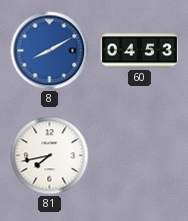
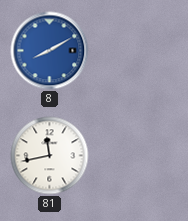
60: 04:53 -> none
81: 7:43 -> 11:43
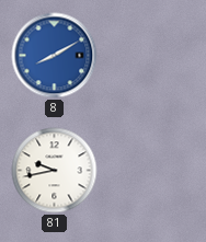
81: 11:43 -> 9:43
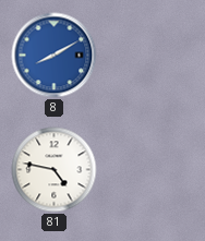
81: 9:43 -> 4:47
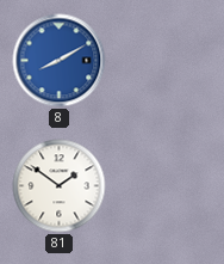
81: 4:47 -> 1:51
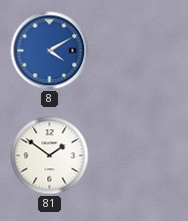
8: 8:10 -> 4:10
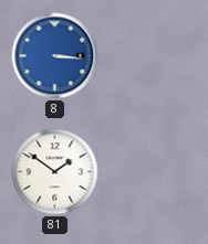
8: 4:10 -> 3:16
